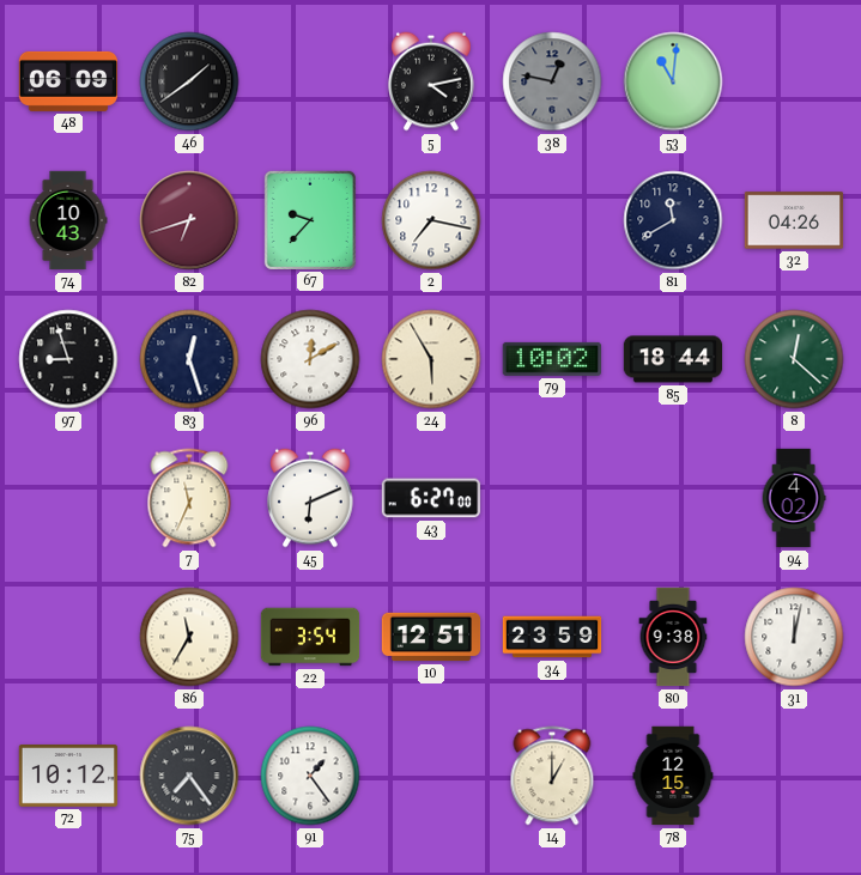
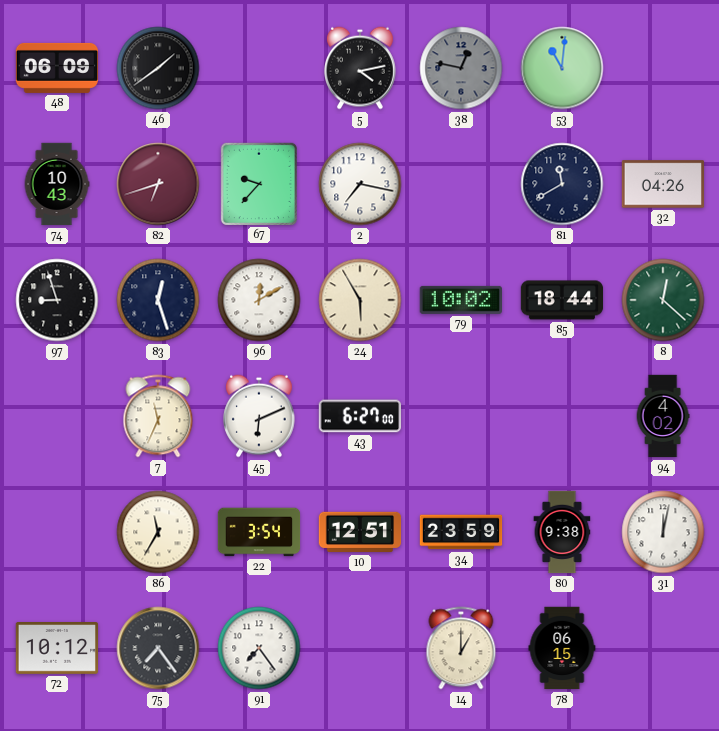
91: 1:24 -> 7:24
78: 12:15 -> 06:15
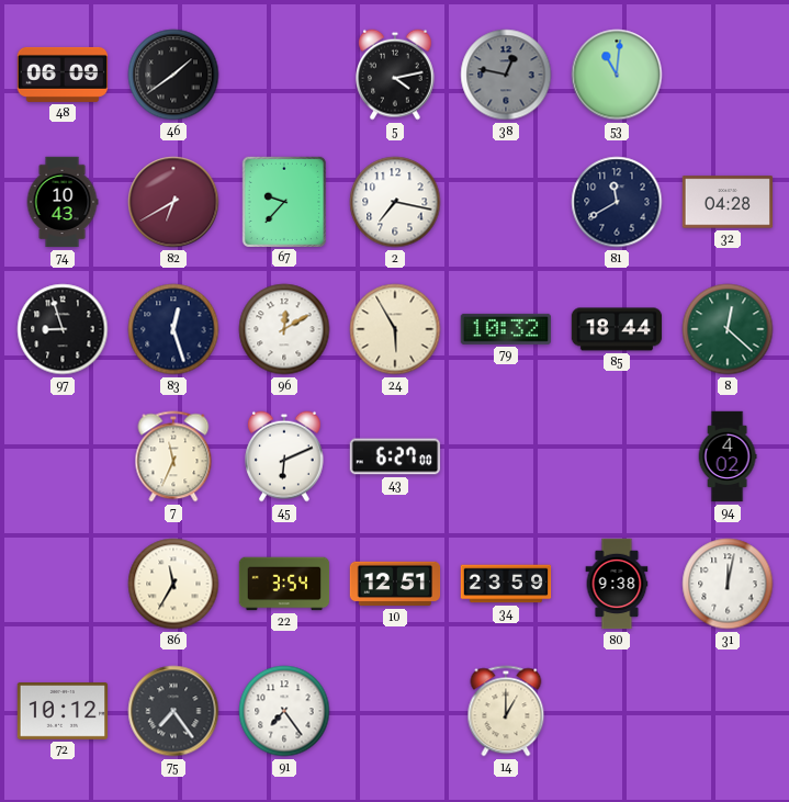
82: 6:42 -> 6:40
32: 04:26 -> 04:28
79: 10:02 -> 10:32
78: 06:15 -> none
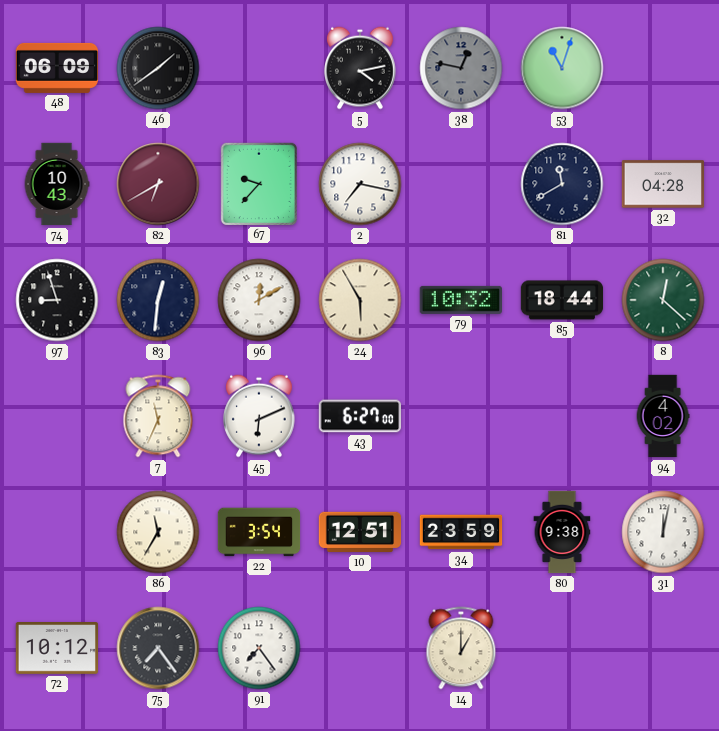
53: 11:01 -> 11:03
83: 12:27 -> 12:31
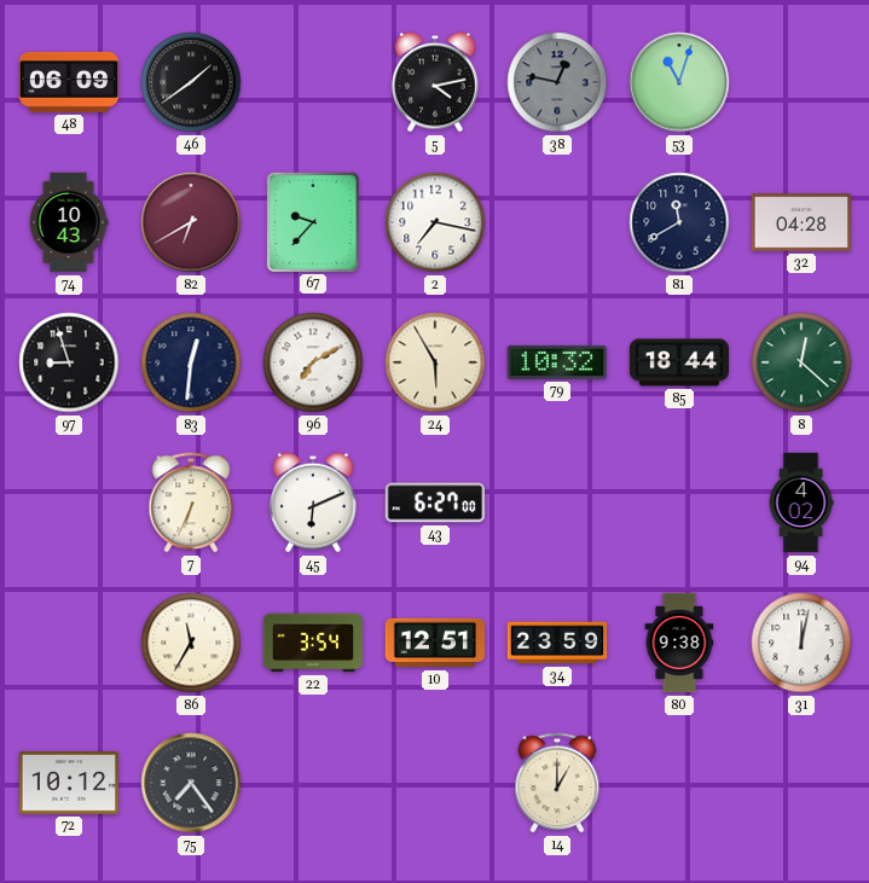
96: 12:10 -> 7:10
7: 11:34 -> 6:34
91: 7:24 -> none
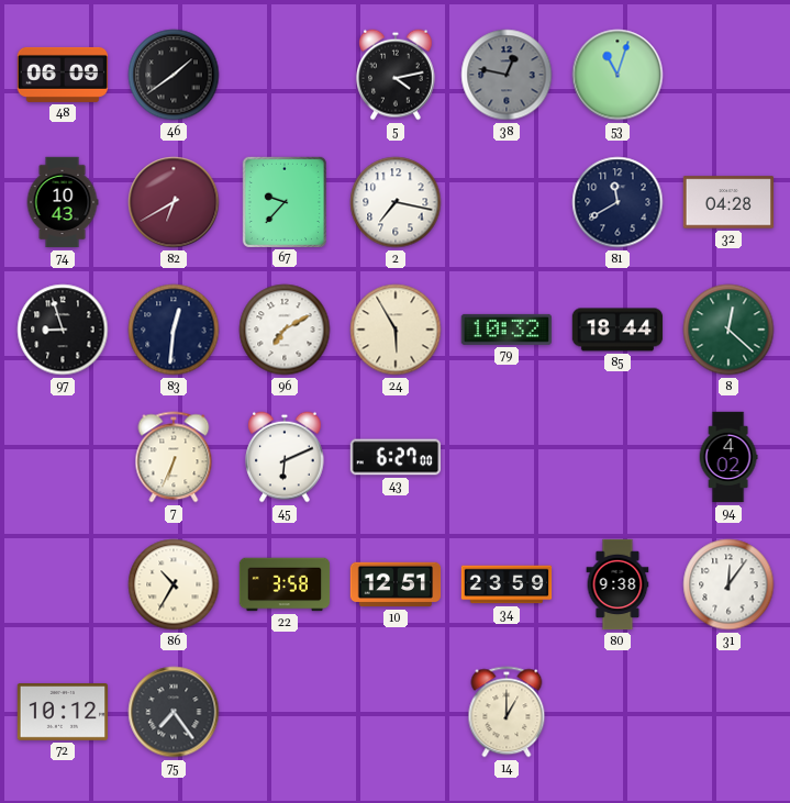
86: 11:35 -> 10:35
22: 3:54 -> 3:58
31: 12:02 -> 12:06
